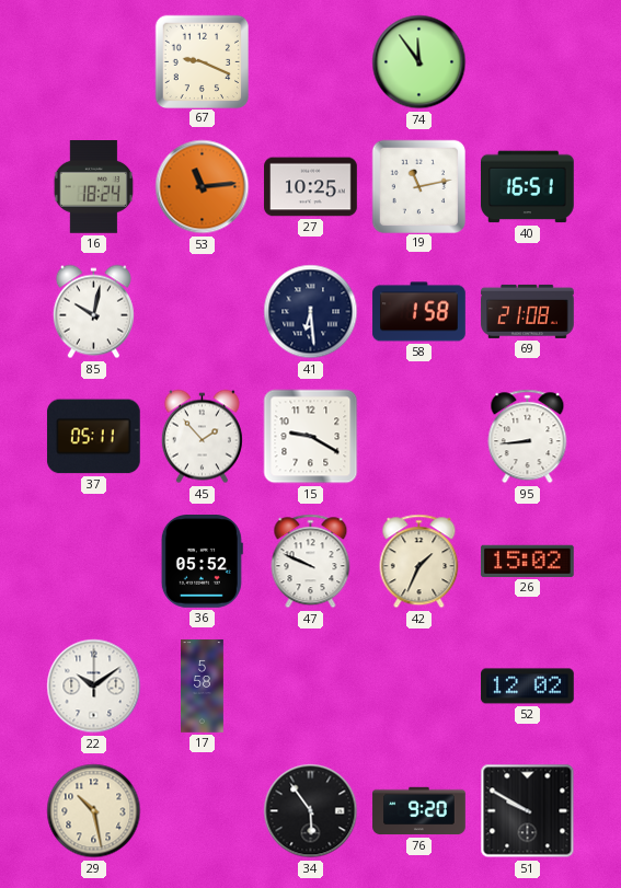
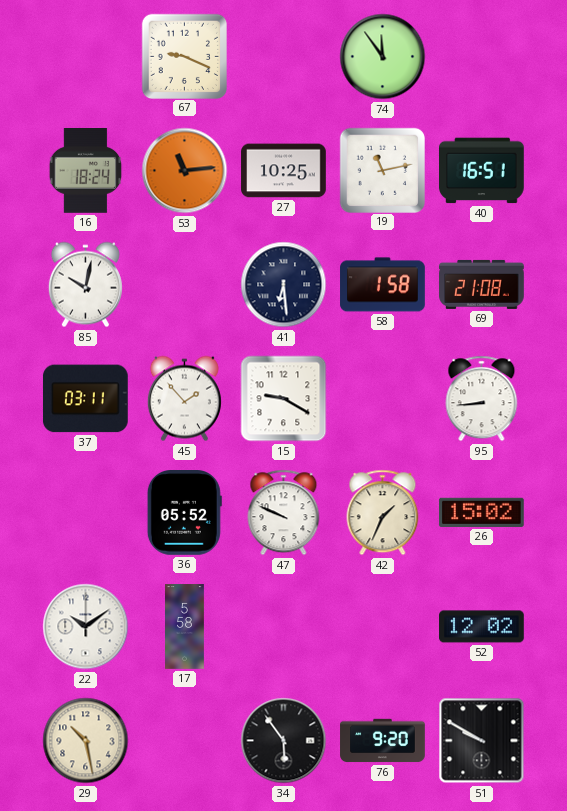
37: 05:11 -> 03:11
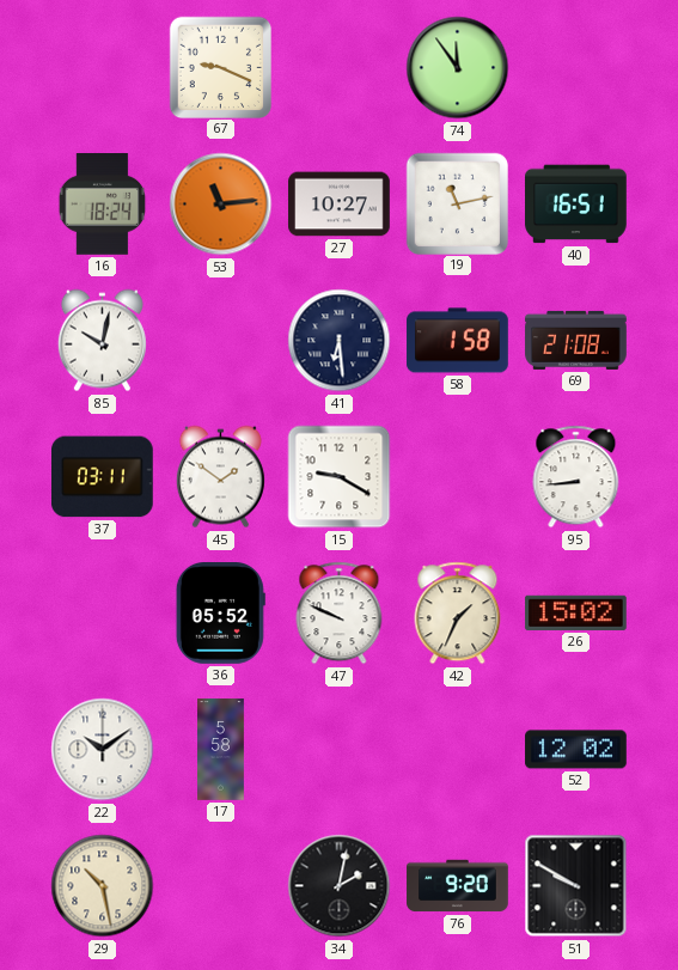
27: 10:25 -> 10:27
45: 1:53 -> 1:51
34: 5:54 -> 2:02
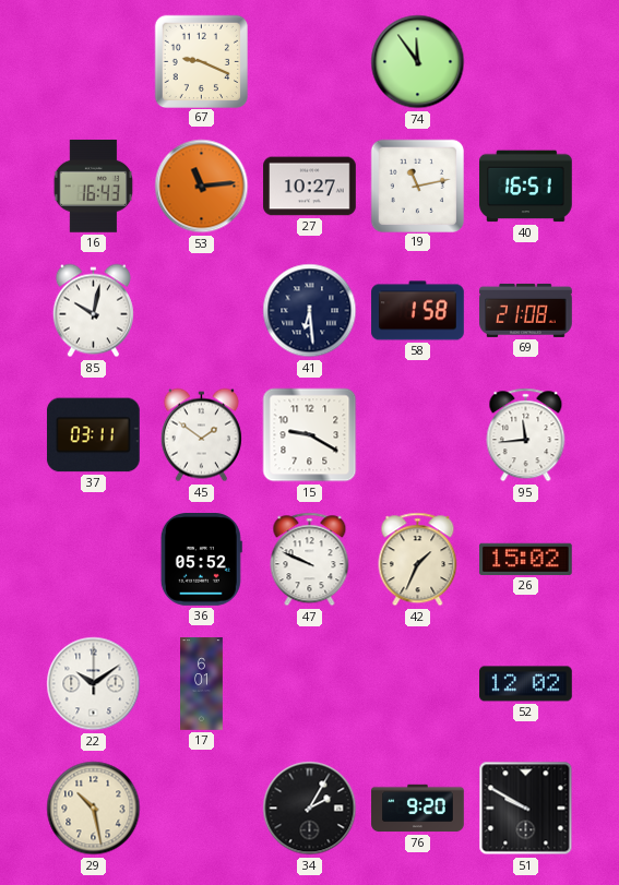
16: 18:24 -> 16:43
95: 8:44 -> 11:44
17: 5:58 -> 6:01
34: 2:02 -> 2:05
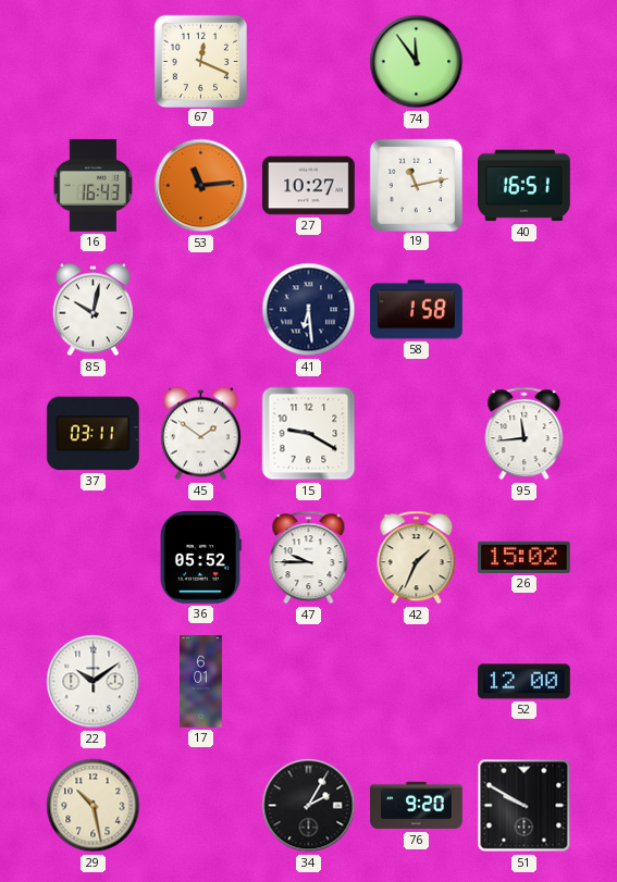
67: 9:19 -> 12:19
69: 21:08 -> none
47: 9:49 -> 9:45
52: 12:02 -> 12:00
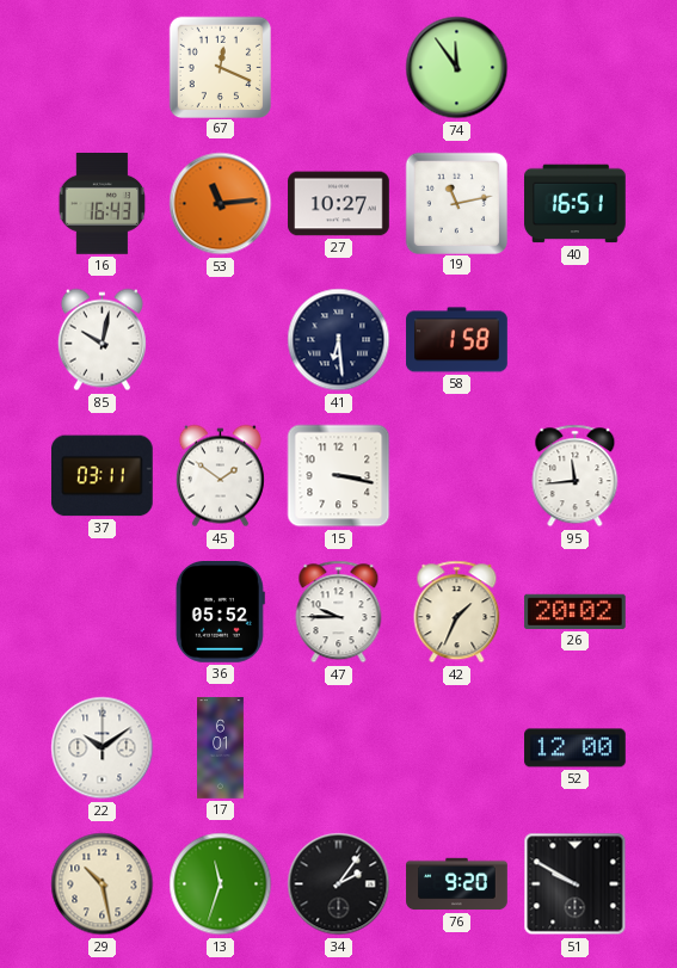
15: 9:20 -> 3:17
26: 15:02 -> 20:02
13: none -> 11:33
34: 2:05 -> 2:06
